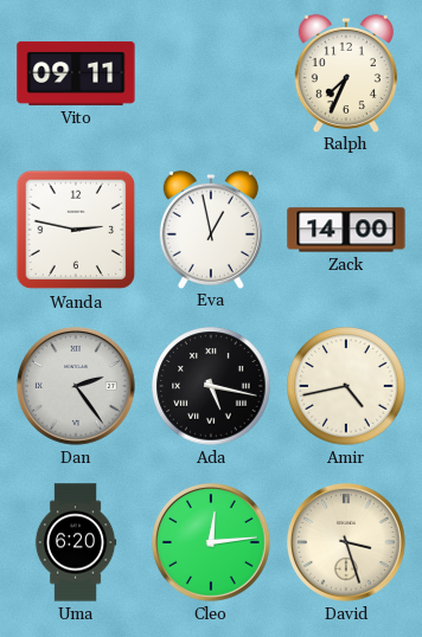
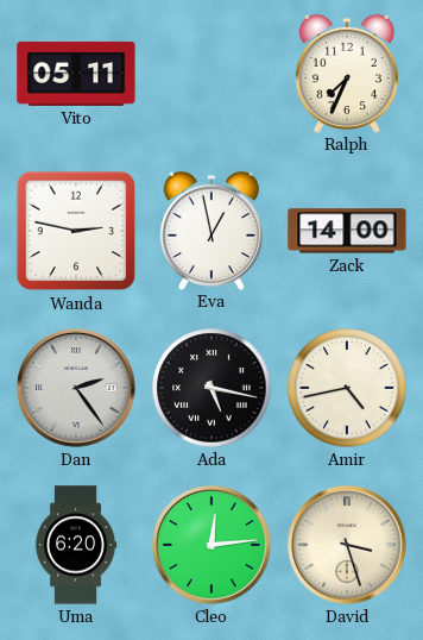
Vito: 09:11 -> 05:11
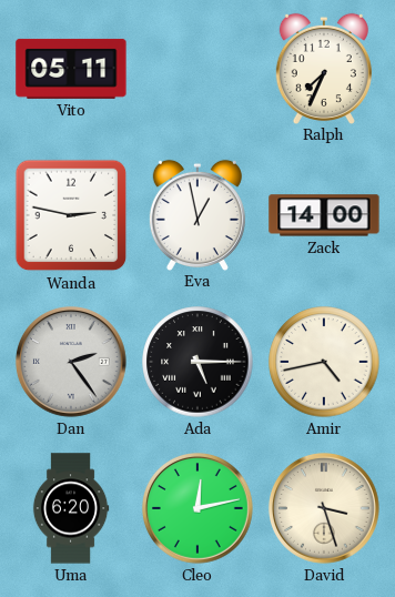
Ada: 5:17 -> 5:15
Cleo: 12:14 -> 12:13
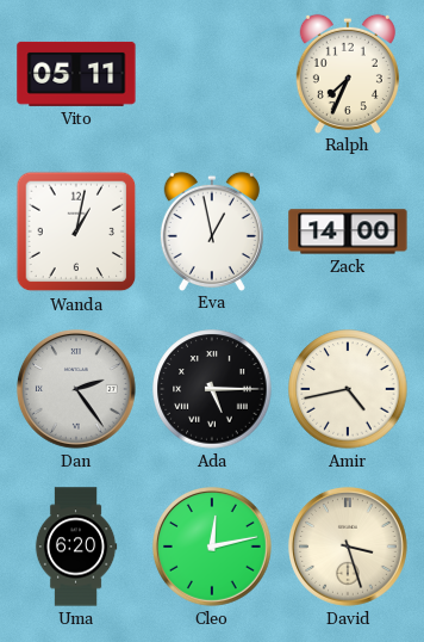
Wanda: 2:47 -> 1:02
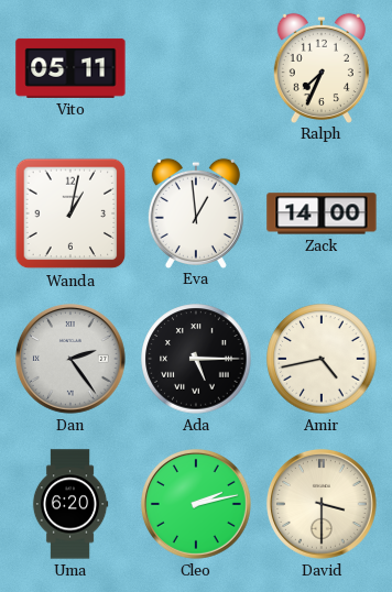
Eva: 12:58 -> 12:59
Cleo: 12:13 -> 2:13
David: 3:27 -> 3:30
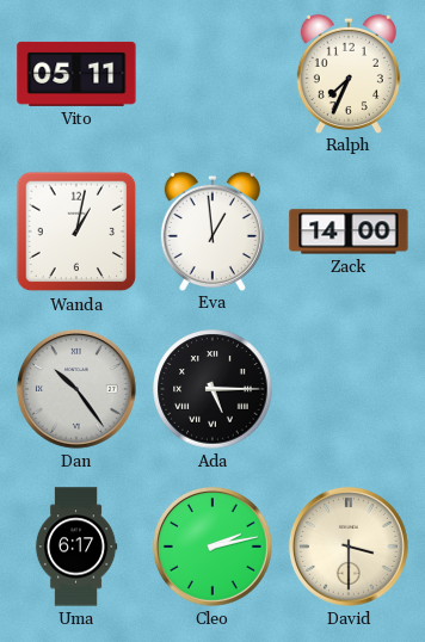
Dan: 2:24 -> 10:24
Amir: 4:43 -> none
Uma: 6:20 -> 6:17
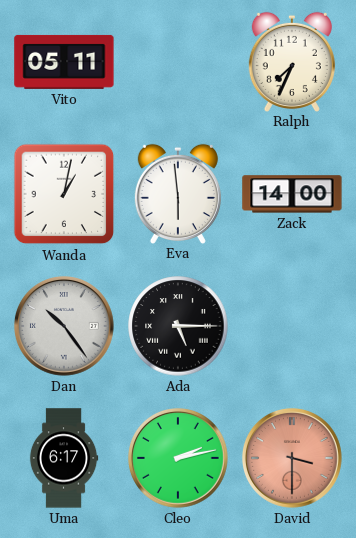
Eva: 12:59 -> 5:59
David dial: cream -> salmon
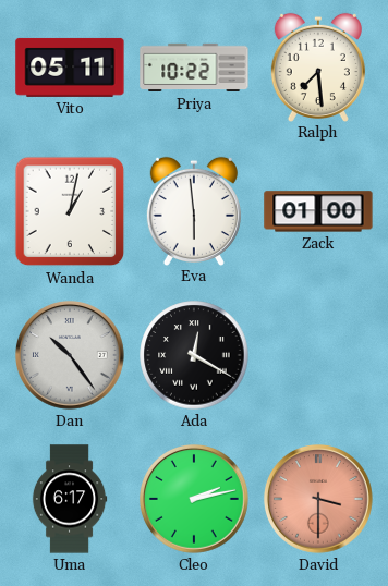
Priya: none -> 10:22
Ralph: 7:34 -> 7:29
Zack: 14:00 -> 01:00
Ada: 5:15 -> 12:20
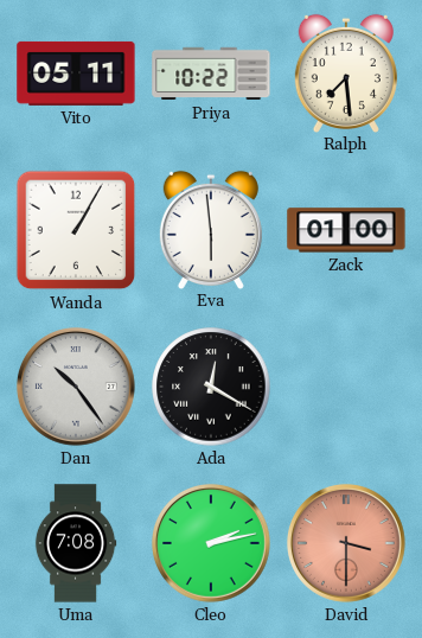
Wanda: 1:02 -> 1:05
Uma: 6:17 -> 7:08
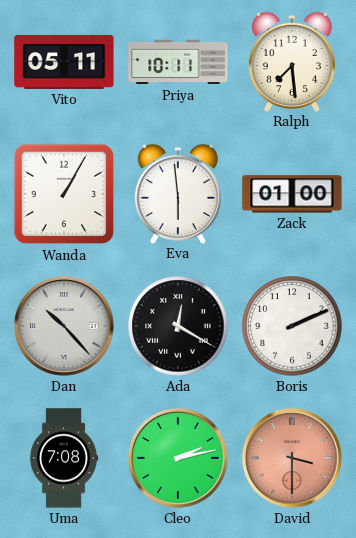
Priya: 10:22 -> 10:11
Dan: 10:24 -> 10:23
Boris: none -> 2:11
